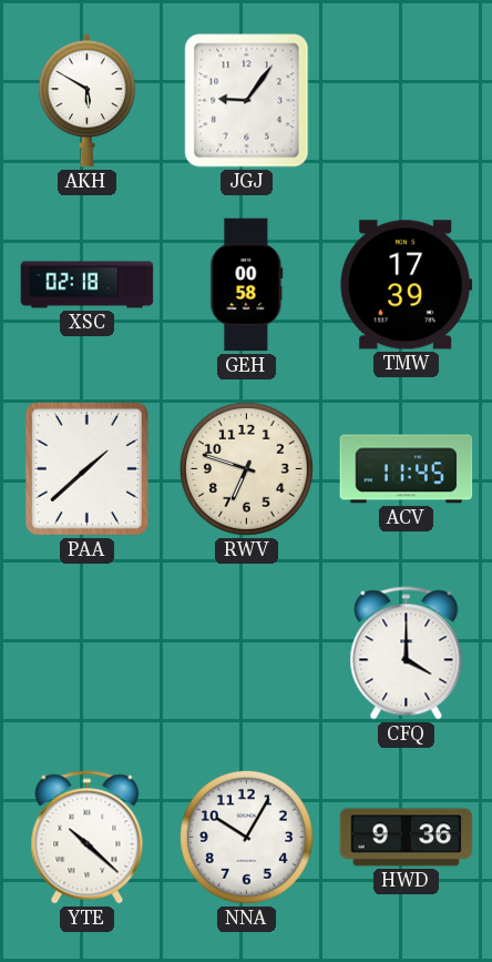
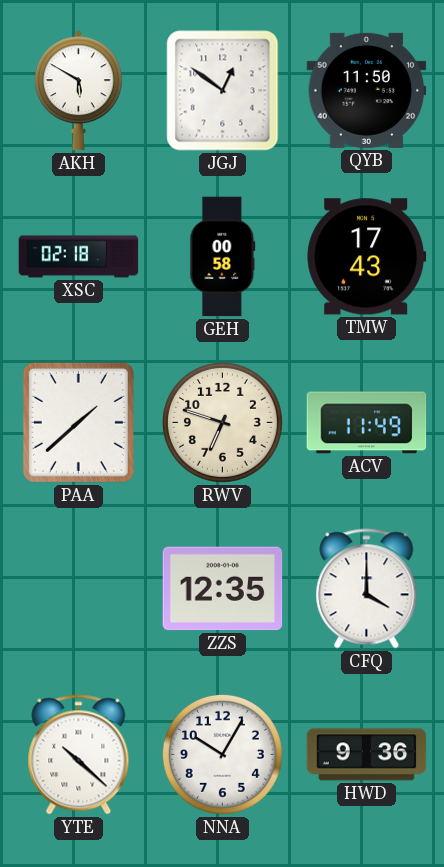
JGJ: 9:06 -> 12:51
QYB: none -> 11:50
TMW: 17:39 -> 17:43
ACV: 11:45 -> 11:49
ZZS: none -> 12:35
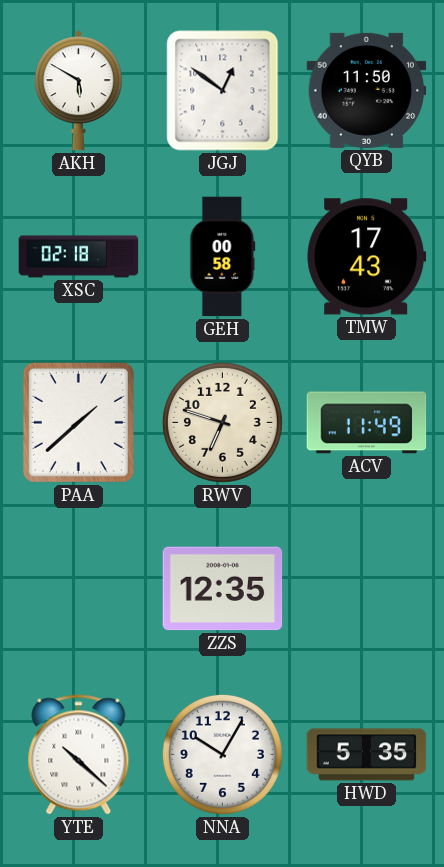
CFQ: 4:00 -> none
HWD: 9:36 -> 5:35
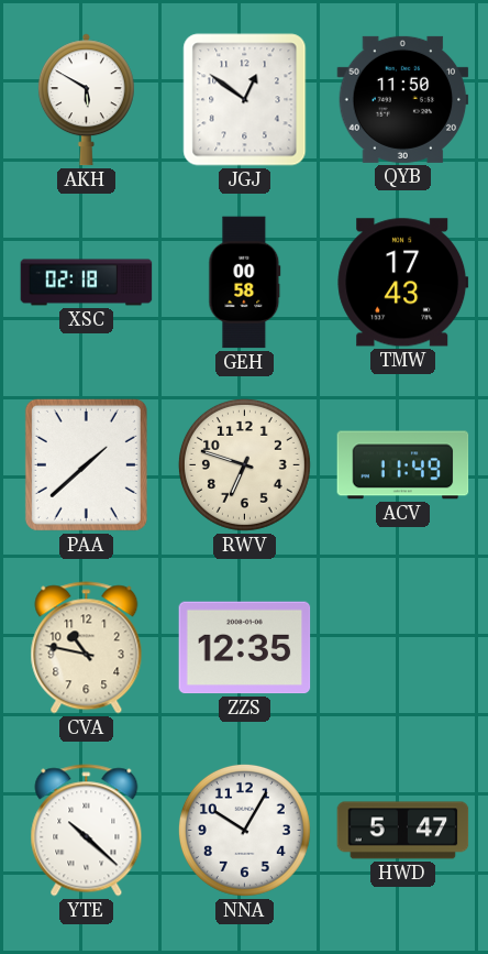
CVA: none -> 10:47
HWD: 5:35 -> 5:47
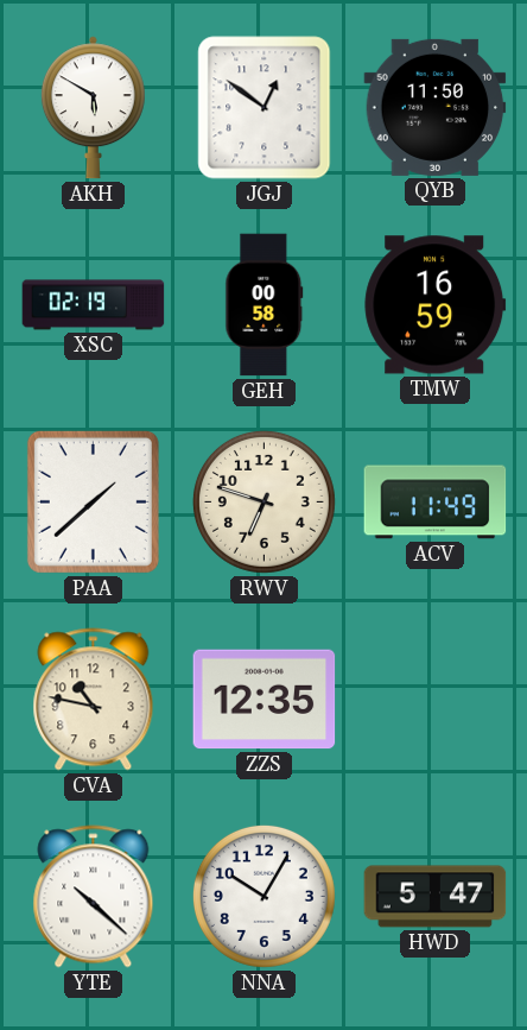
XSC: 02:18 -> 02:19
TMW: 17:43 -> 16:59
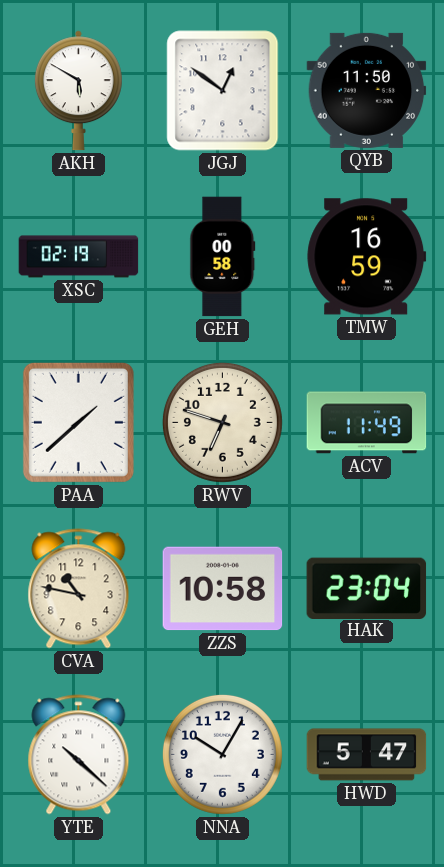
ZZS: 12:35 -> 10:58
HAK: none -> 23:04
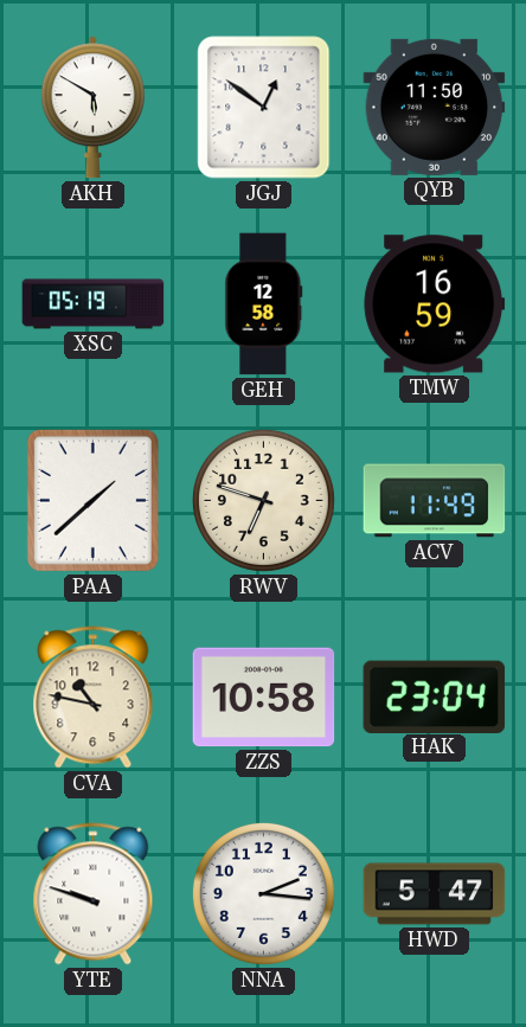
XSC: 02:19 -> 05:19
GEH: 00:58 -> 12:58
YTE: 10:22 -> 9:48
NNA: 10:05 -> 2:16
